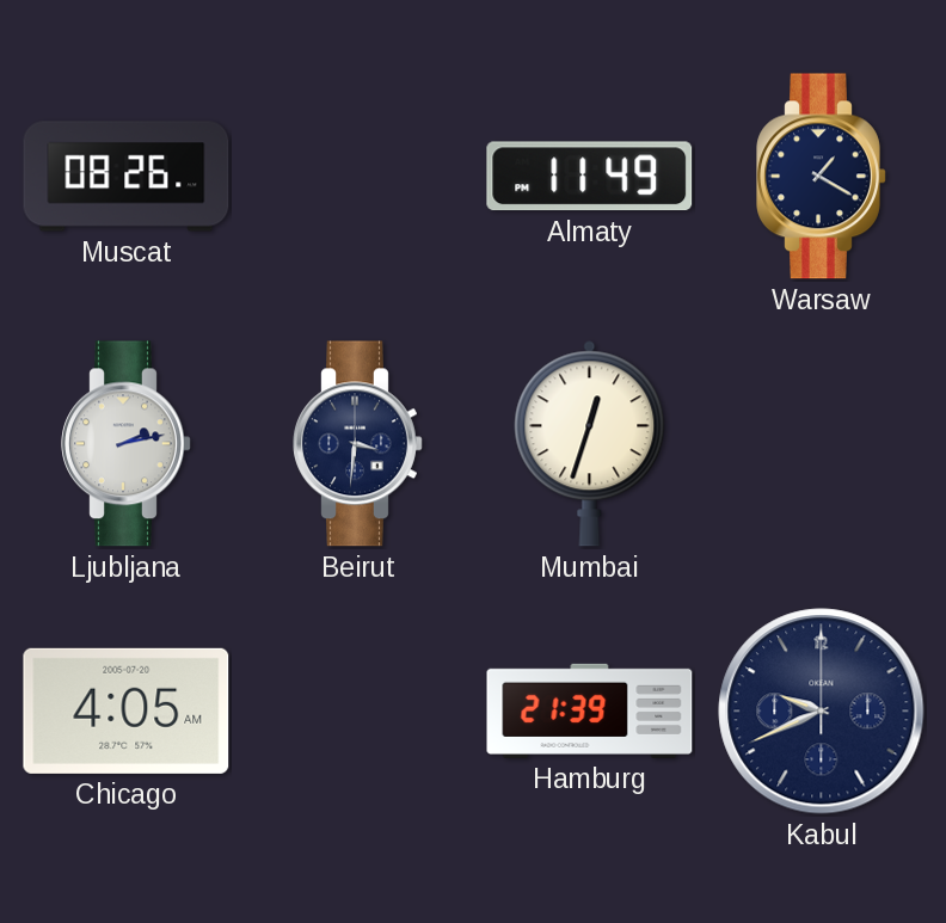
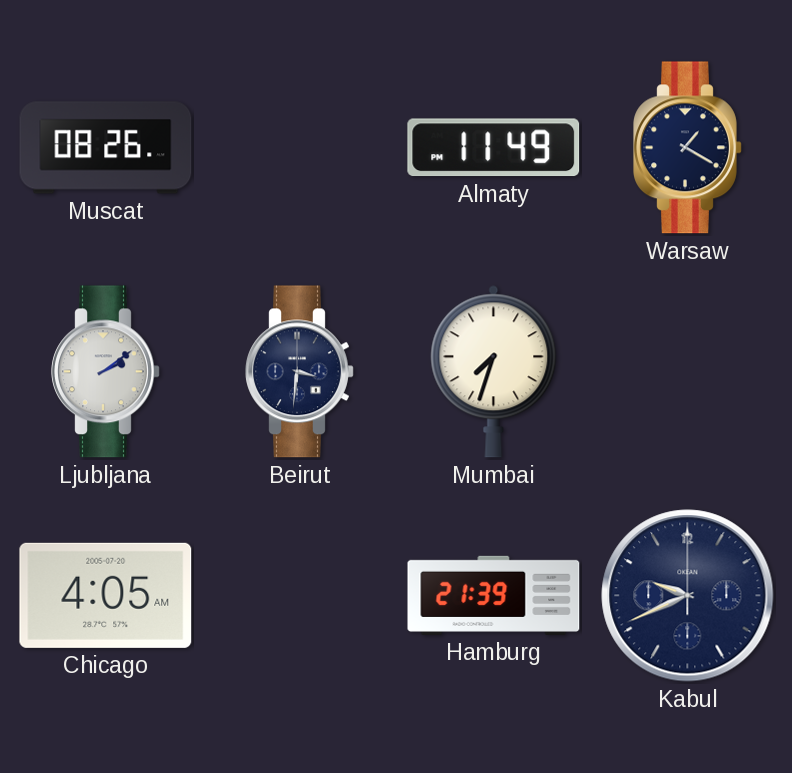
Ljubljana: 2:13 -> 2:09
Mumbai: 12:33 -> 7:33
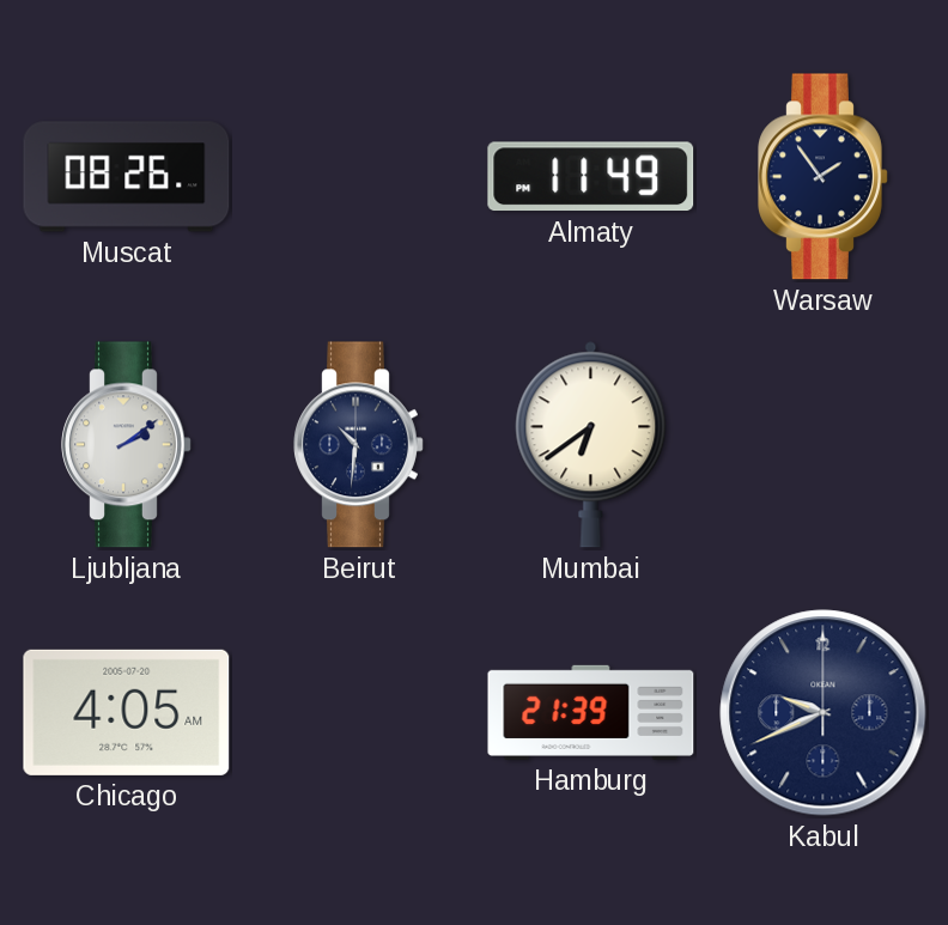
Warsaw: 1:20 -> 1:54
Beirut: 3:31 -> 10:31
Mumbai: 7:33 -> 6:39
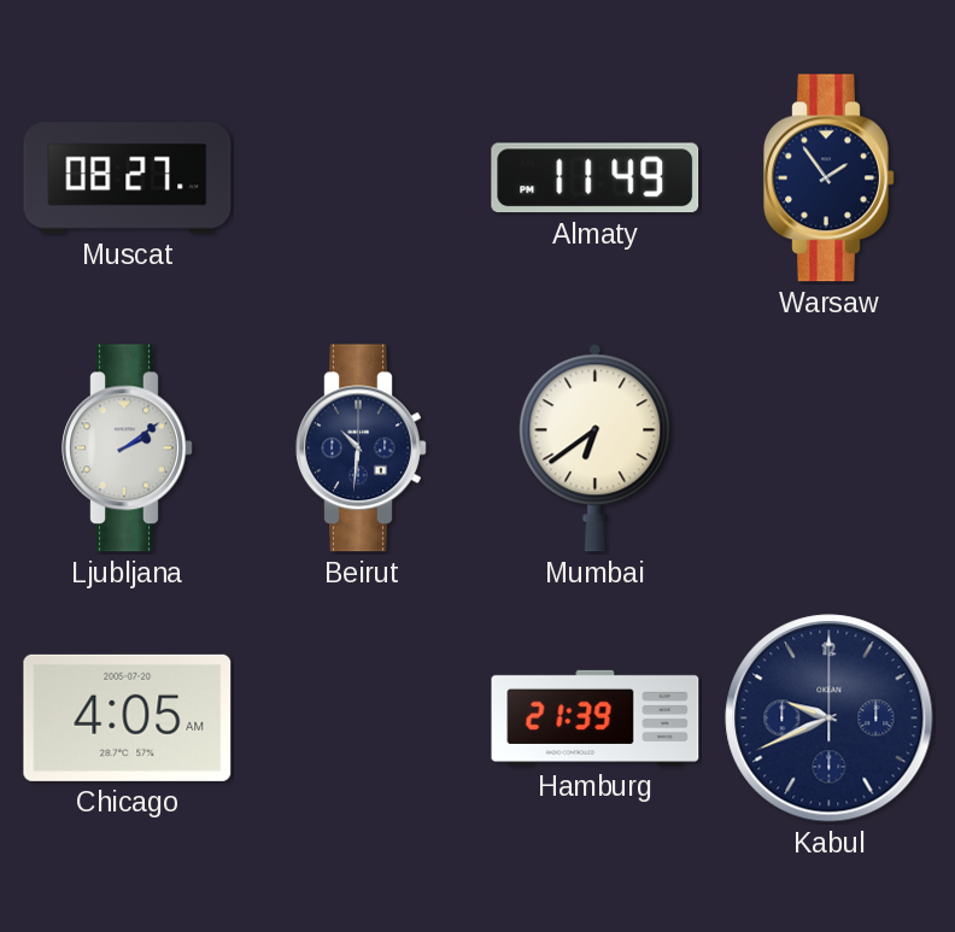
Muscat: 08:26 -> 08:27
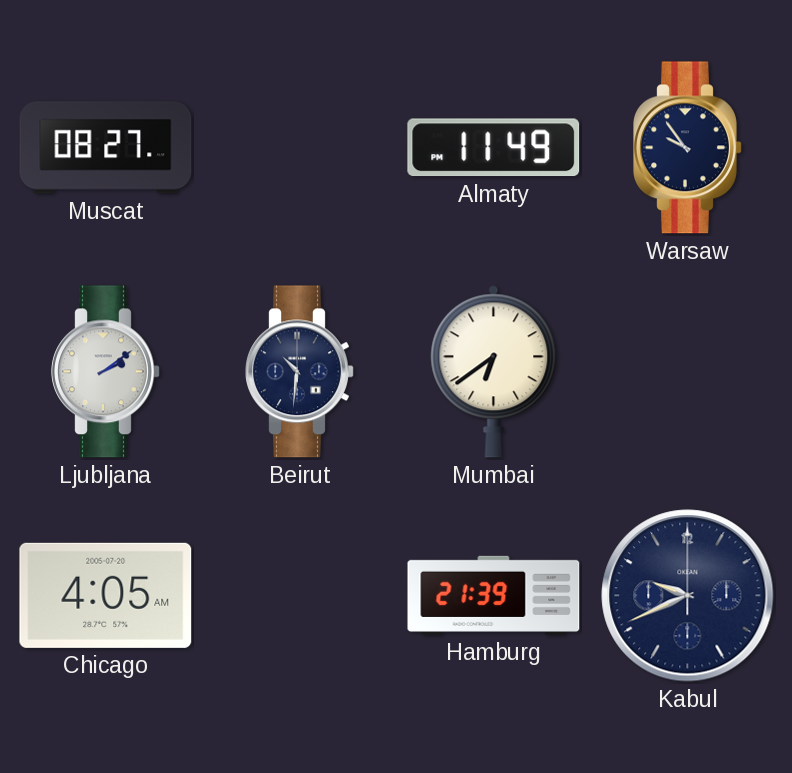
Warsaw: 1:54 -> 9:54
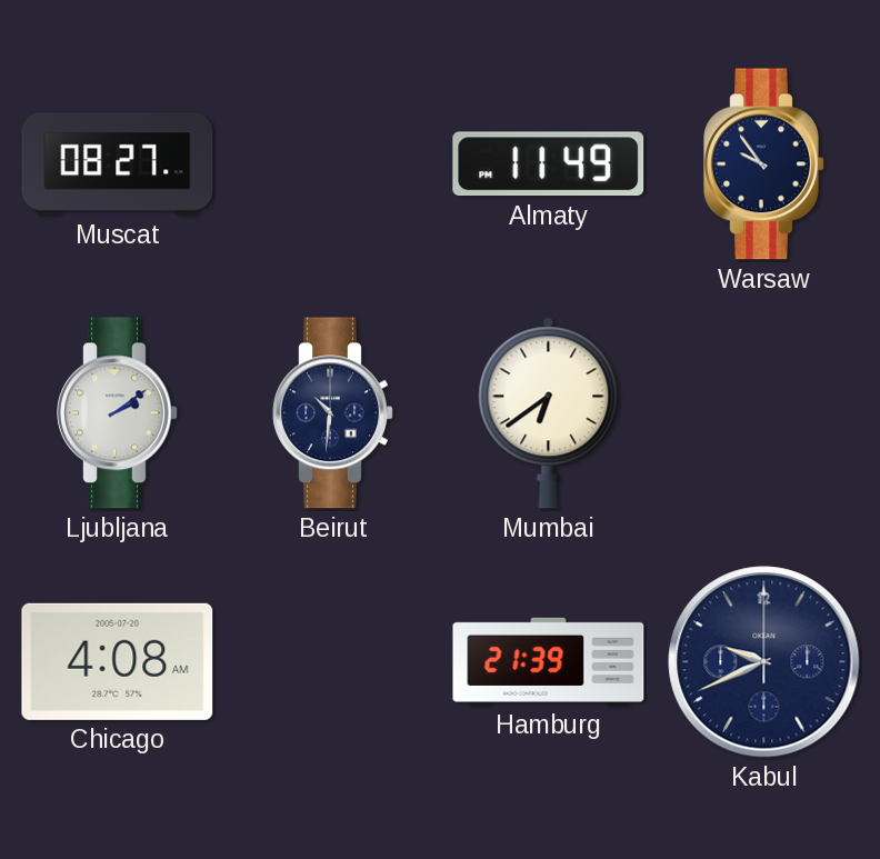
Chicago: 4:05 -> 4:08
